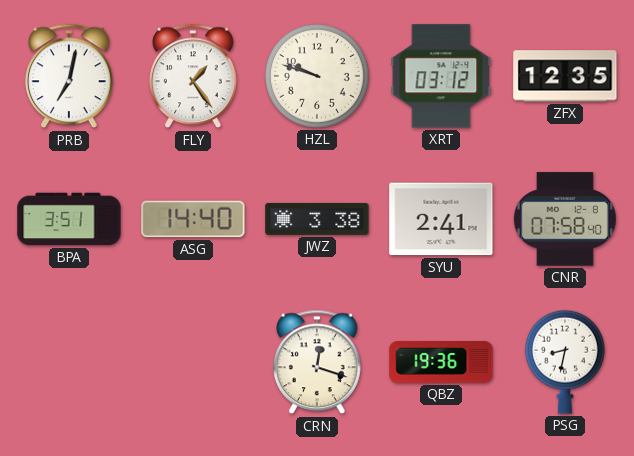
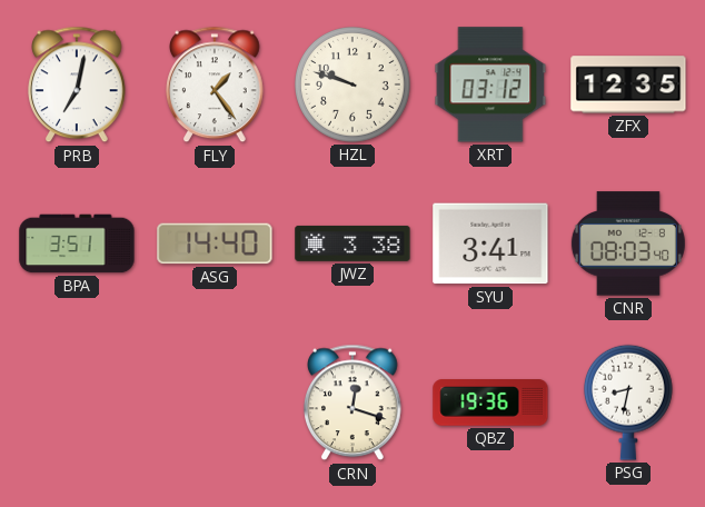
SYU: 2:41 -> 3:41
CNR: 07:58 -> 08:03
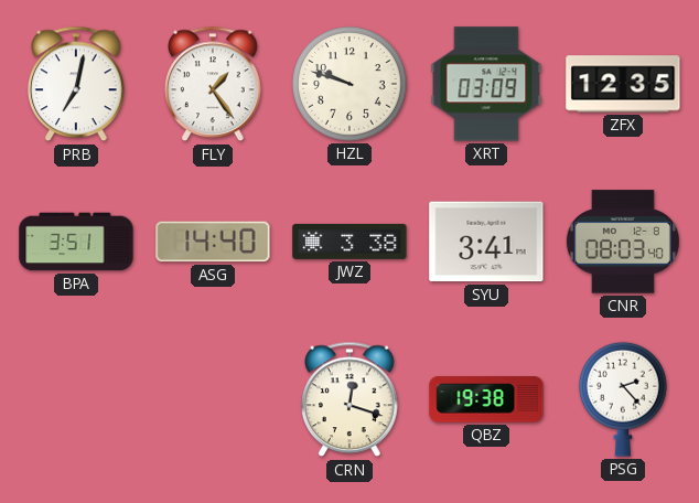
XRT: 03:12 -> 03:09
QBZ: 19:36 -> 19:38
PSG: 8:32 -> 2:23
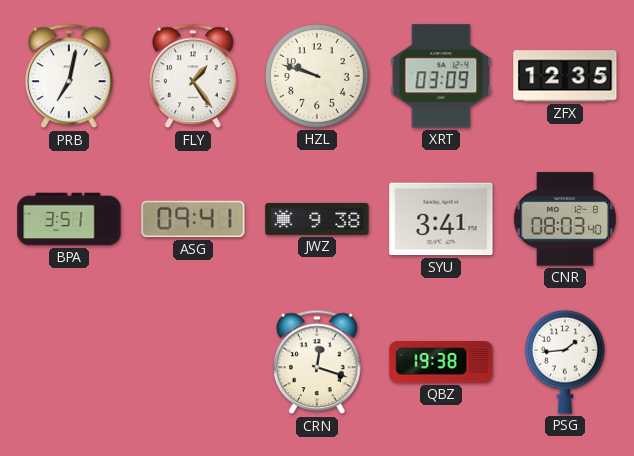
ASG: 14:40 -> 09:41
JWZ: 3:38 -> 9:38
PSG: 2:23 -> 1:44
